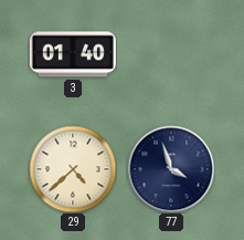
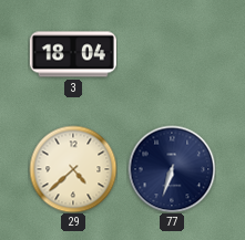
3: 01:40 -> 18:04
77: 3:57 -> 6:33
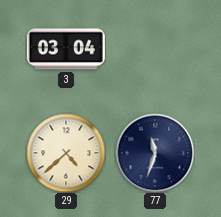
3: 18:04 -> 03:04
77: 6:33 -> 11:33
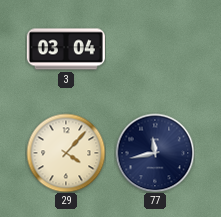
29: 4:38 -> 4:07
77: 11:33 -> 11:43
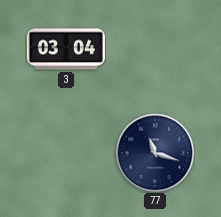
29: 4:07 -> none
77: 11:43 -> 11:18
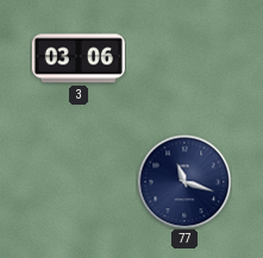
3: 03:04 -> 03:06
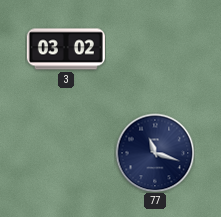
3: 03:06 -> 03:02
